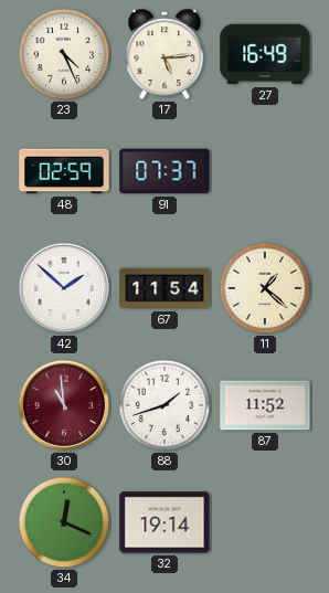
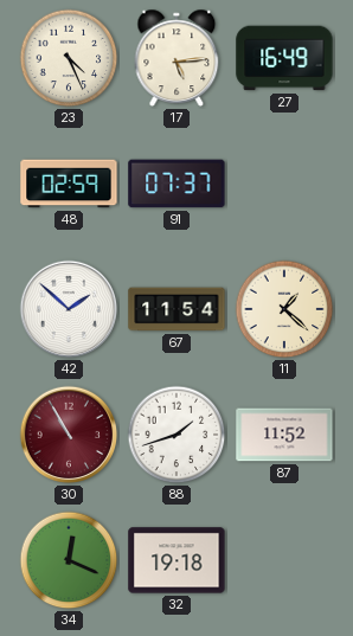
30: 10:59 -> 10:55
32: 19:14 -> 19:18
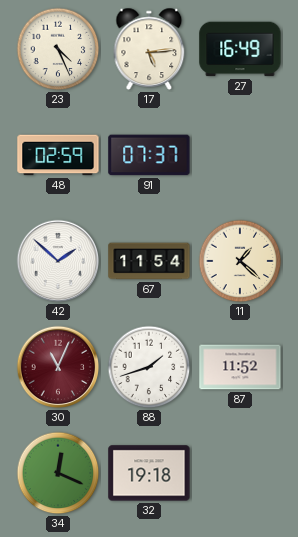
30: 10:55 -> 11:04
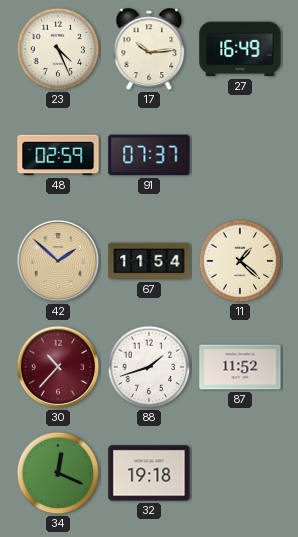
17: 5:14 -> 10:14
42 dial: white -> champagne
30: 11:04 -> 10:37
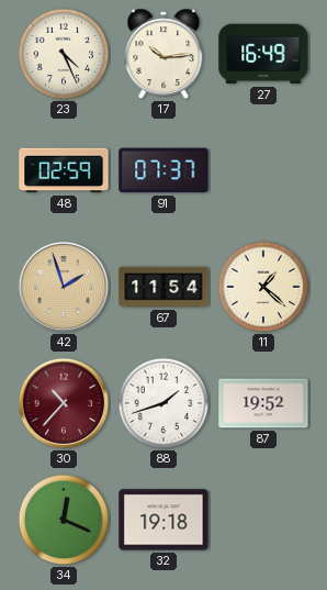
42: 1:52 -> 1:57
87: 11:52 -> 19:52
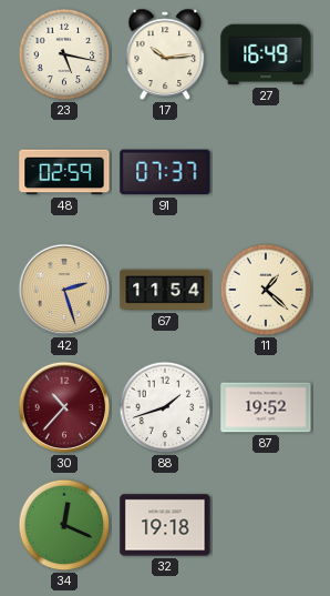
23: 4:26 -> 5:17
42: 1:57 -> 2:27
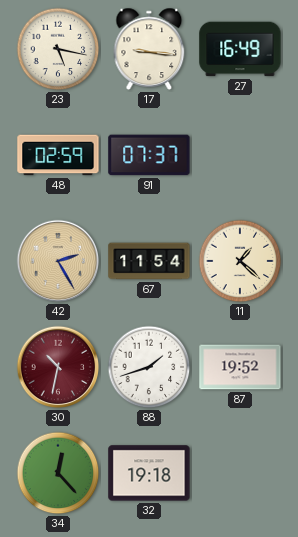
17: 10:14 -> 9:16
42: 2:27 -> 2:25
30: 10:37 -> 10:32
34: 12:19 -> 12:23
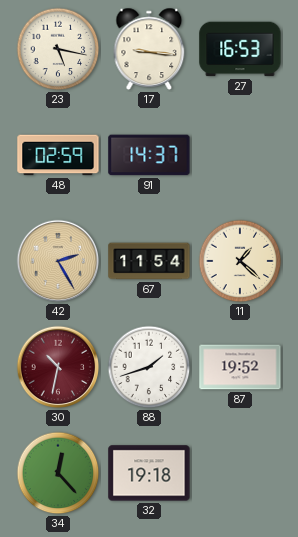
27: 16:49 -> 16:53
91: 07:37 -> 14:37
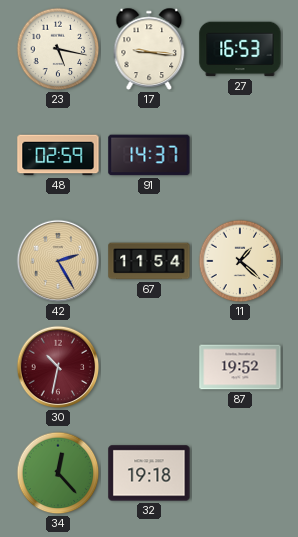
88: 1:42 -> none
